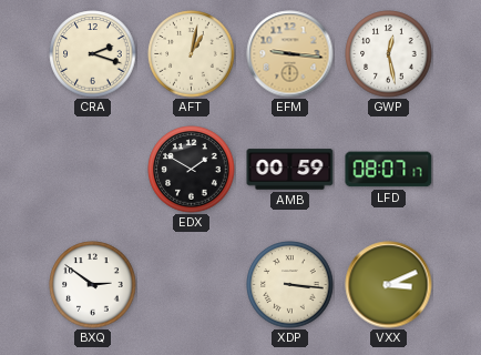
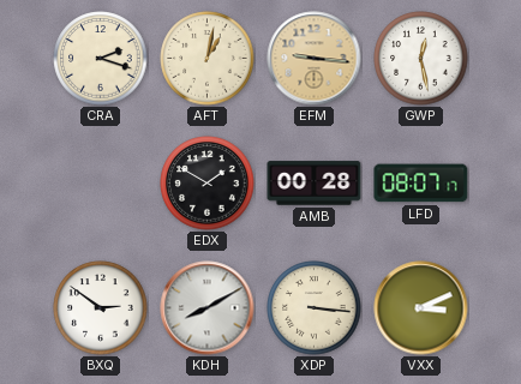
AMB: 00:59 -> 00:28
KDH: none -> 8:10
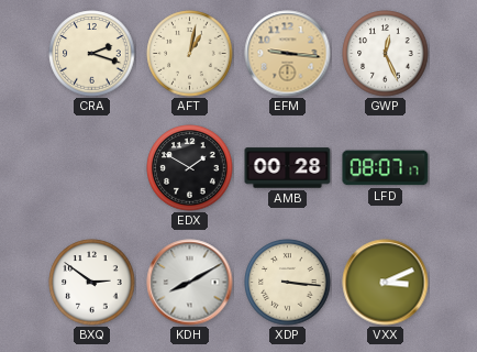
GWP: 12:28 -> 12:26
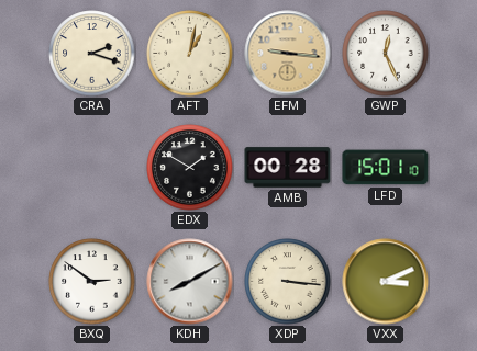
LFD: 08:07 -> 15:01
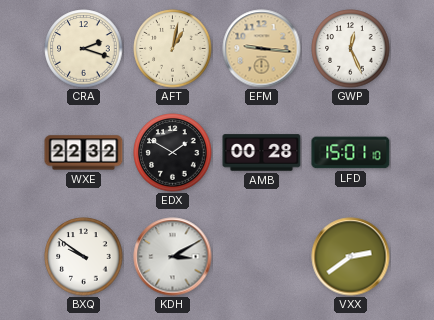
WXE: none -> 22:32
BXQ: 2:51 -> 9:51
KDH: 8:10 -> 3:10
XDP: 3:16 -> none
VXX: 3:11 -> 2:39
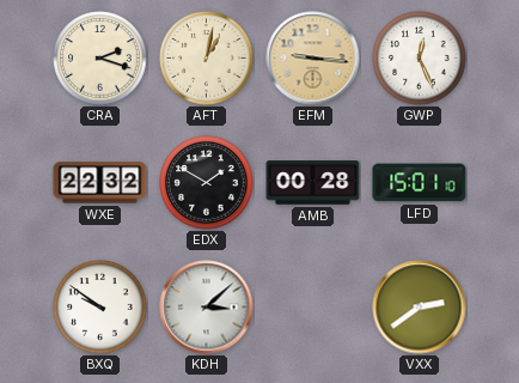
KDH: 3:10 -> 3:08
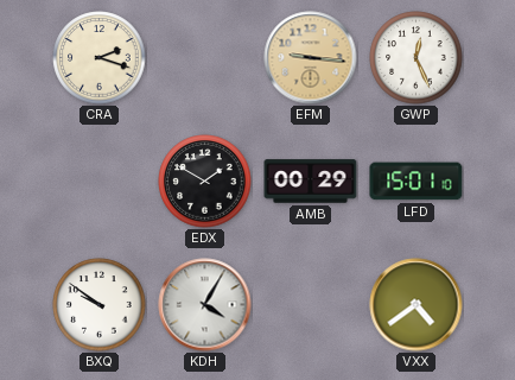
AFT: 1:02 -> none
WXE: 22:32 -> none
AMB: 00:28 -> 00:29
KDH: 3:08 -> 4:05
VXX: 2:39 -> 4:39
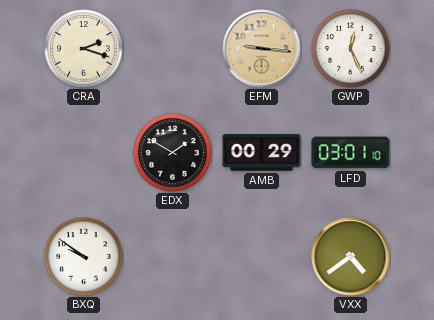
LFD: 15:01 -> 03:01
KDH: 4:05 -> none
